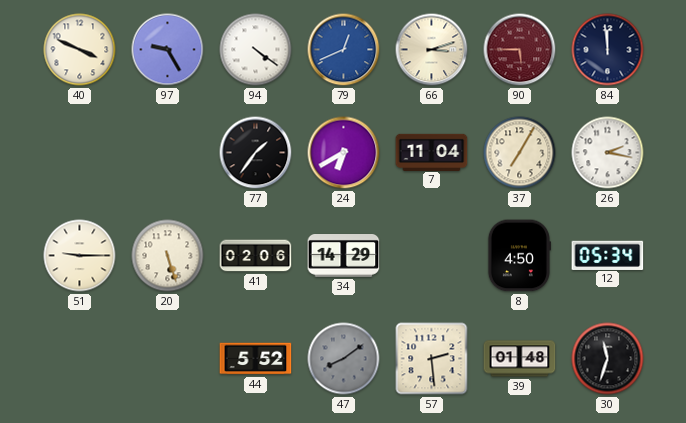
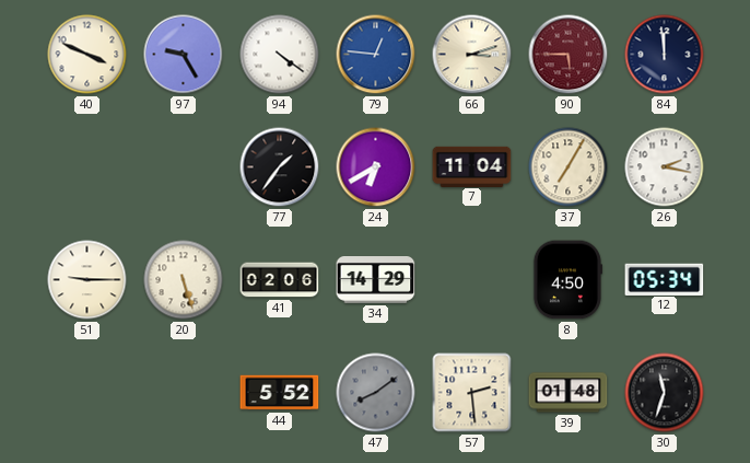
79: 12:41 -> 12:46
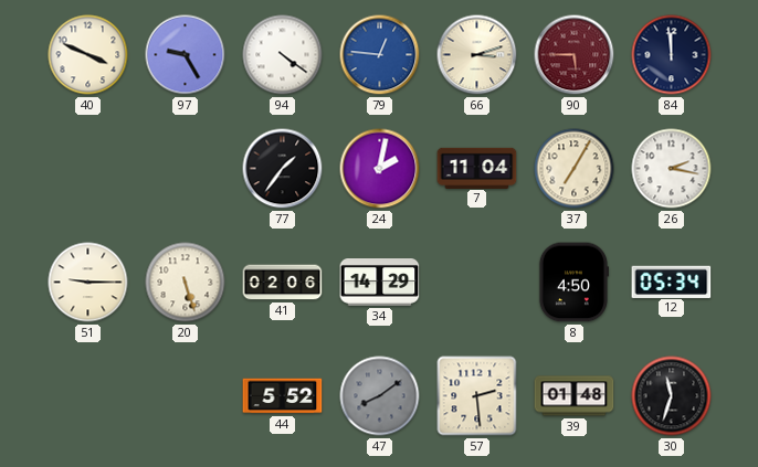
24: 6:40 -> 2:02
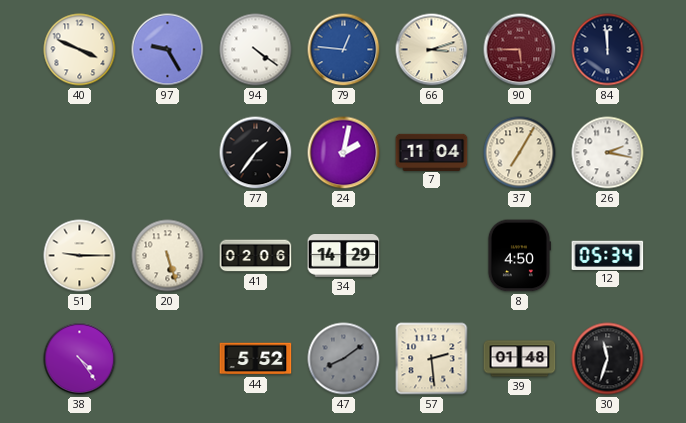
38: none -> 4:24
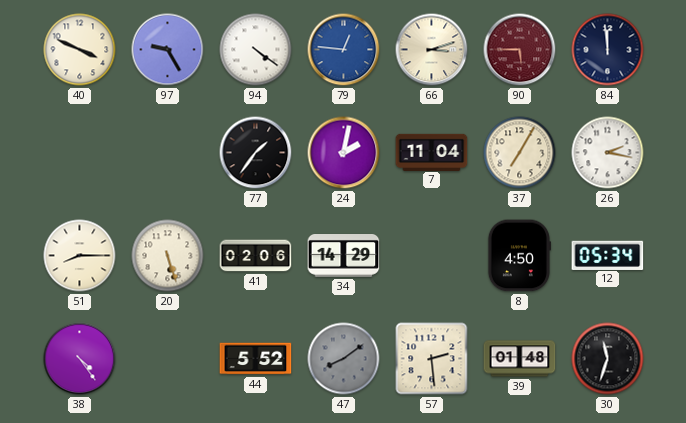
51: 9:15 -> 8:15
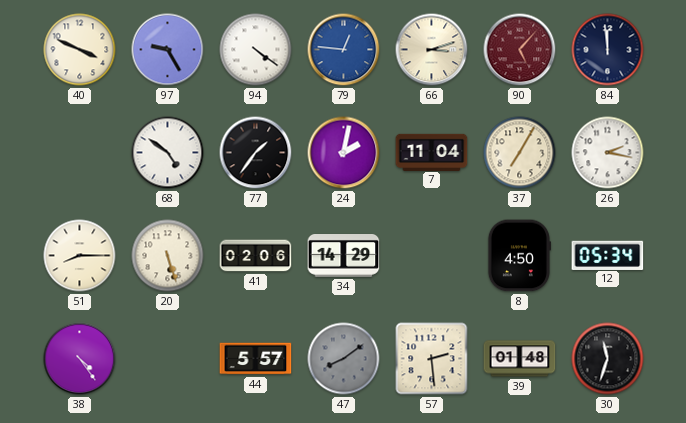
90: 5:45 -> 5:07
68: none -> 4:51
44: 5:52 -> 5:57
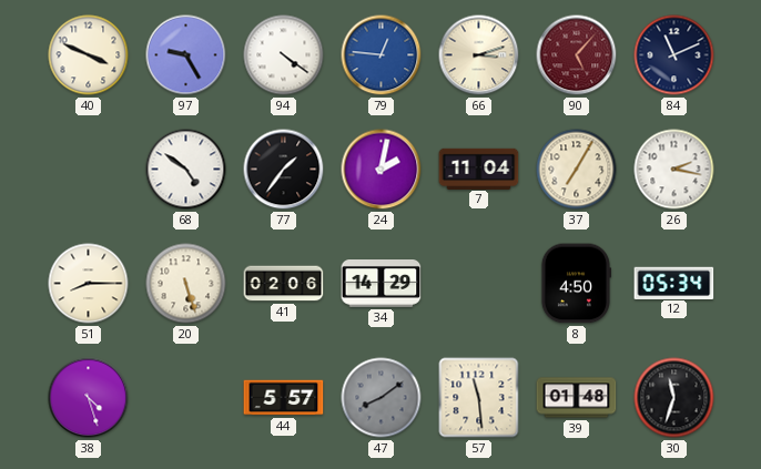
84: 11:59 -> 11:11
38: 4:24 -> 4:27
57: 2:29 -> 11:29
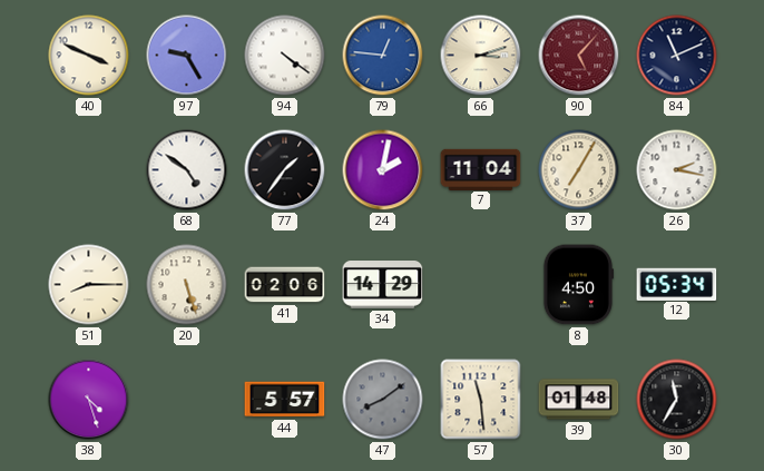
30: 11:33 -> 11:35
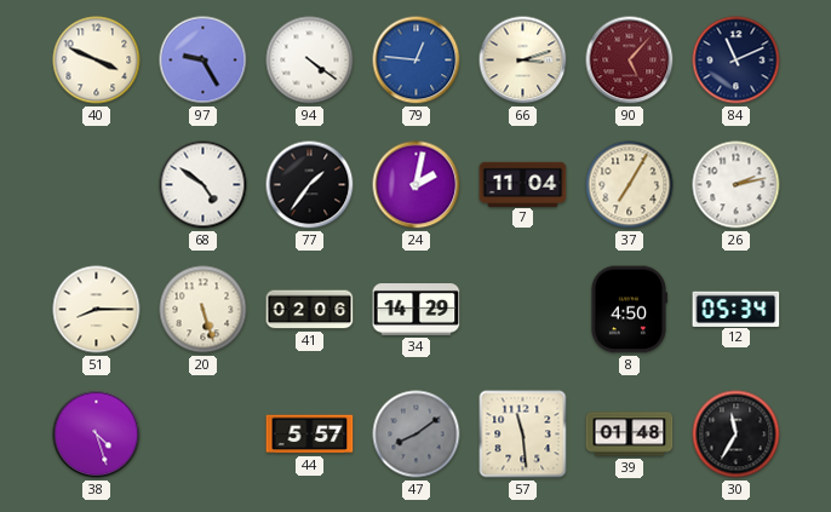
26: 2:17 -> 2:13
